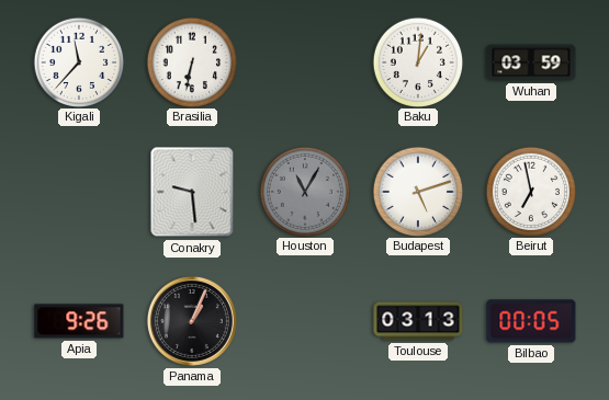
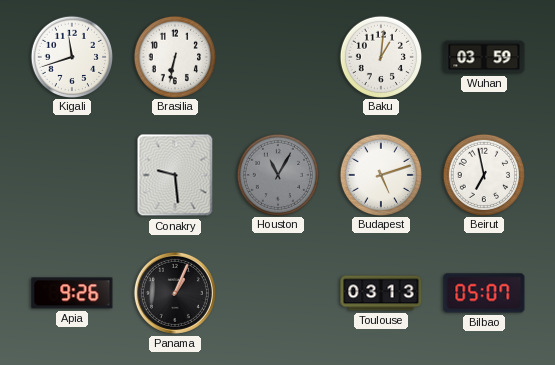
Kigali: 11:37 -> 11:42
Bilbao: 00:05 -> 05:07
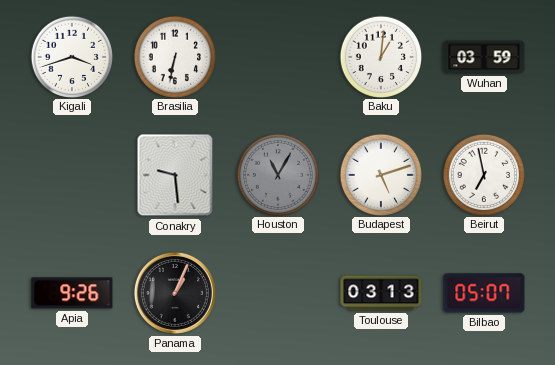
Kigali: 11:42 -> 3:42
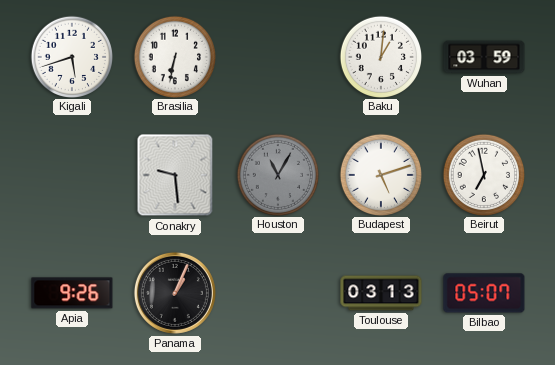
Kigali: 3:42 -> 5:42
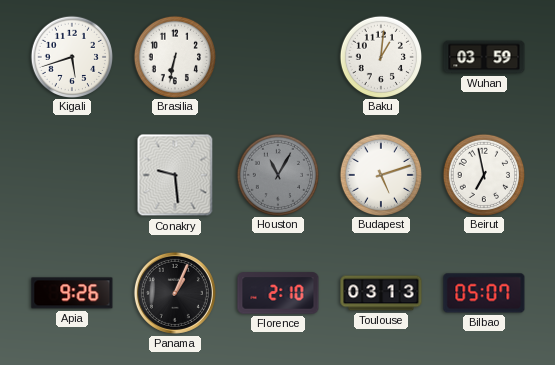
Florence: none -> 2:10
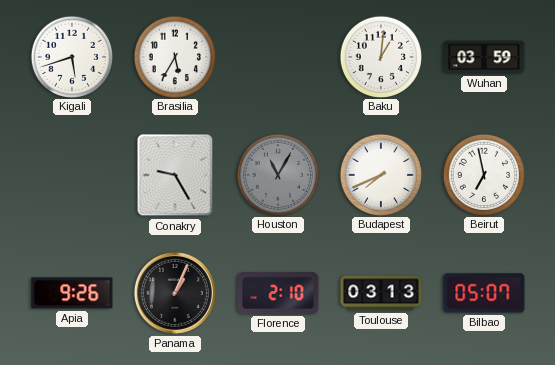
Brasilia: 6:32 -> 5:35
Conakry: 9:29 -> 9:25
Budapest: 5:12 -> 7:41
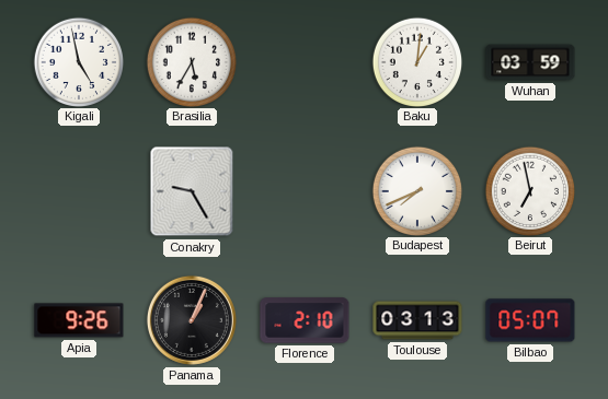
Kigali: 5:42 -> 4:58
Houston: 11:05 -> none
